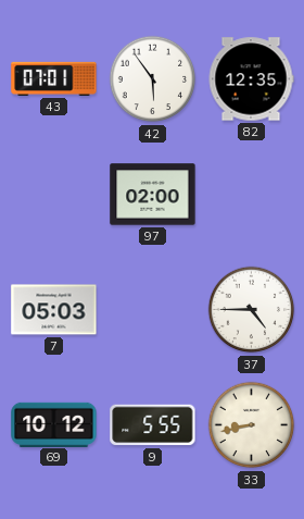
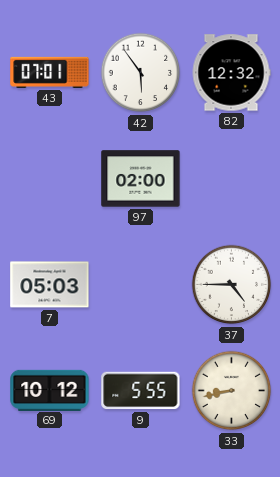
82: 12:35 -> 12:32
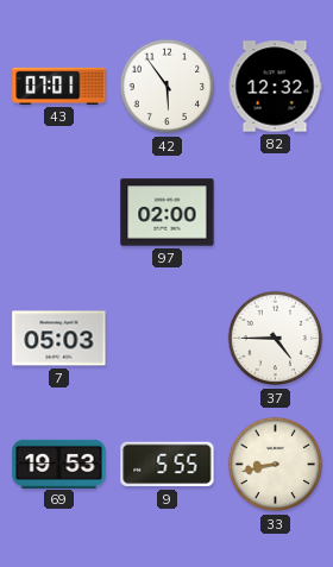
69: 10:12 -> 19:53
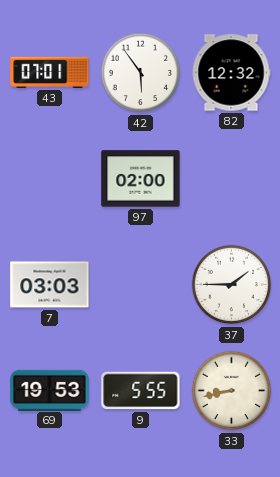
7: 05:03 -> 03:03
37: 4:45 -> 1:45
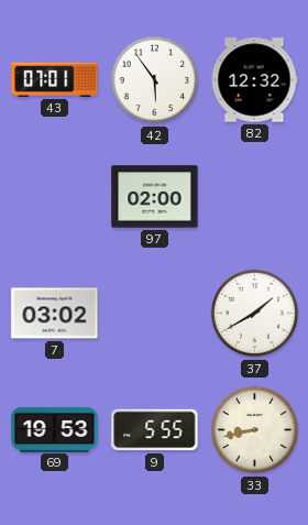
7: 03:03 -> 03:02
37: 1:45 -> 1:40
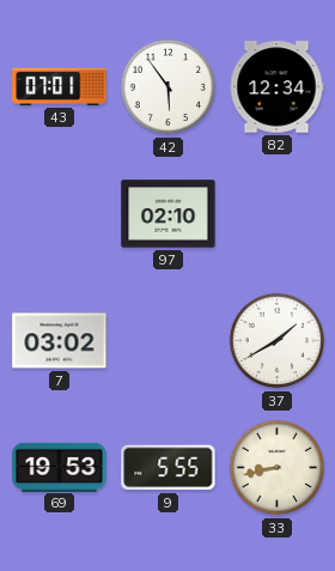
82: 12:32 -> 12:34
97: 02:00 -> 02:10
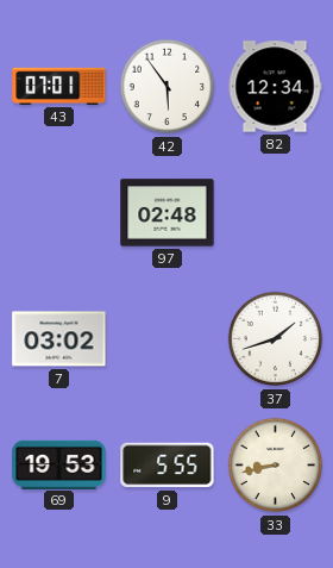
97: 02:10 -> 02:48
37: 1:40 -> 1:42
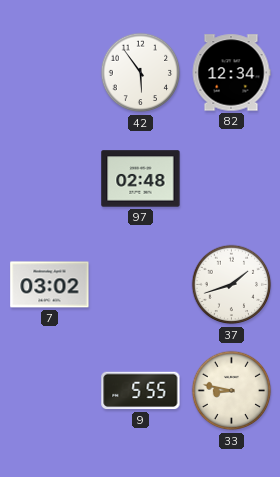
43: 07:01 -> none
69: 19:53 -> none
33: 8:43 -> 8:47
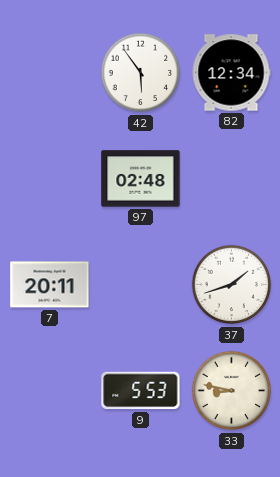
7: 03:02 -> 20:11
9: 5:55 -> 5:53
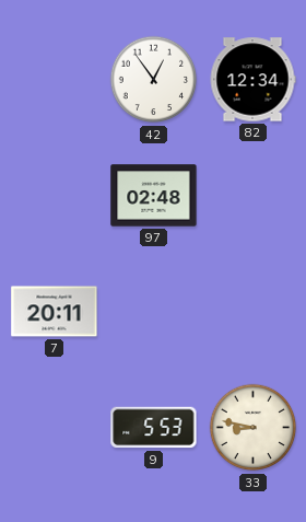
42: 5:54 -> 12:54
37: 1:42 -> none
